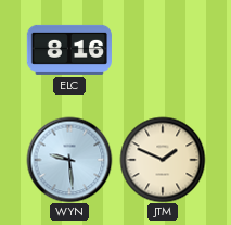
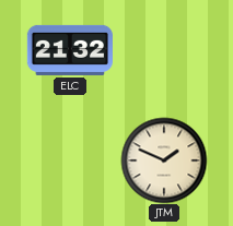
ELC: 8:16 -> 21:32
WYN: 9:29 -> none
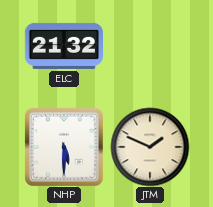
NHP: none -> 5:30
